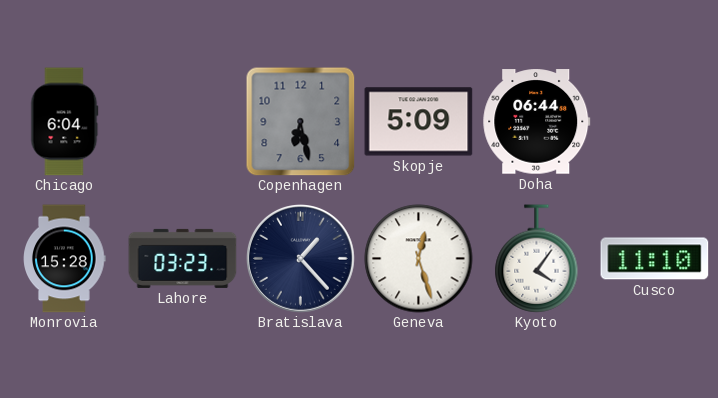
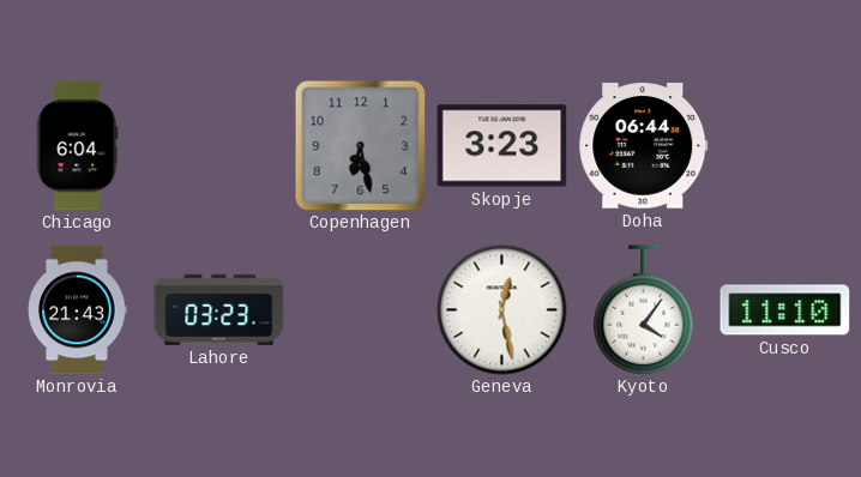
Skopje: 5:09 -> 3:23
Monrovia: 15:28 -> 21:43
Bratislava: 1:23 -> none
Geneva: 12:27 -> 12:28
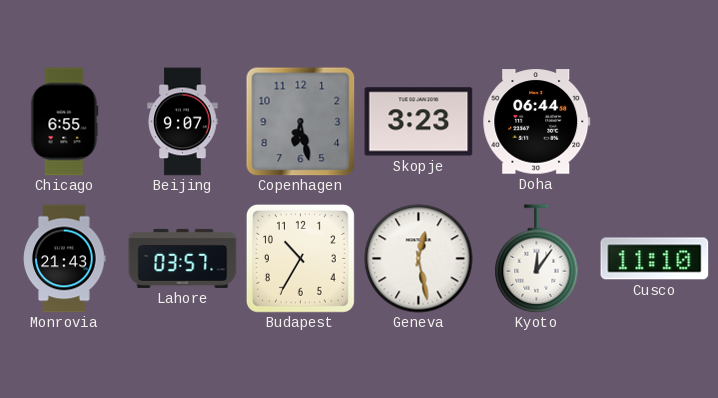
Chicago: 6:04 -> 6:55
Beijing: none -> 9:07
Lahore: 03:23 -> 03:57
Budapest: none -> 10:35
Kyoto: 4:06 -> 12:06
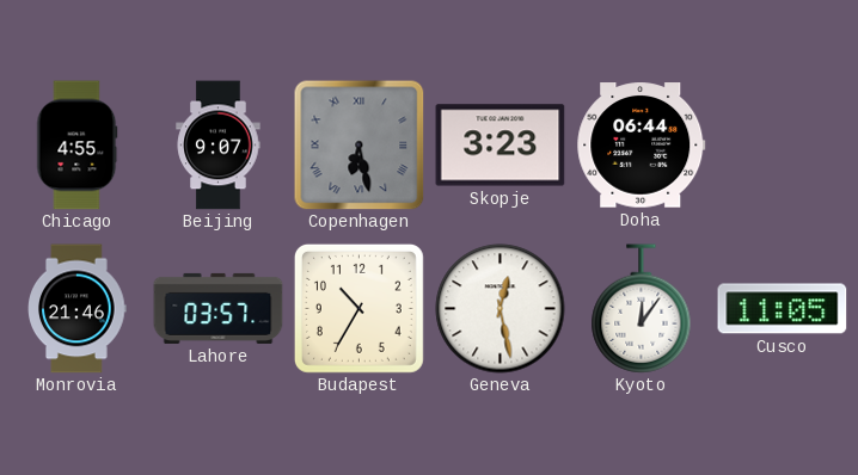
Chicago: 6:55 -> 4:55
Copenhagen numerals: Arabic -> Roman
Monrovia: 21:43 -> 21:46
Cusco: 11:10 -> 11:05
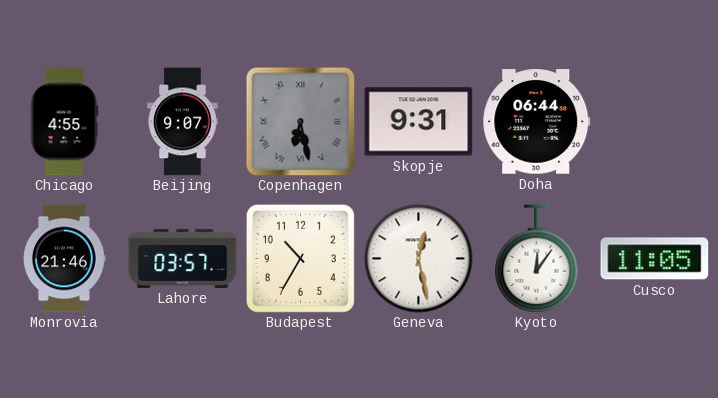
Skopje: 3:23 -> 9:31
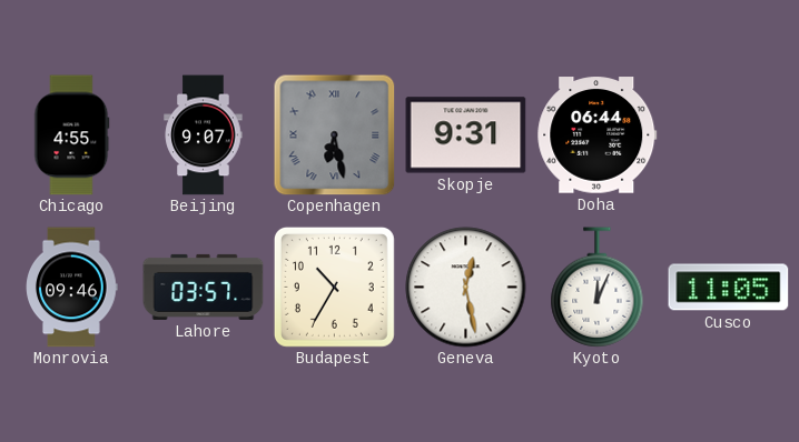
Monrovia: 21:46 -> 09:46
Kyoto: 12:06 -> 12:04
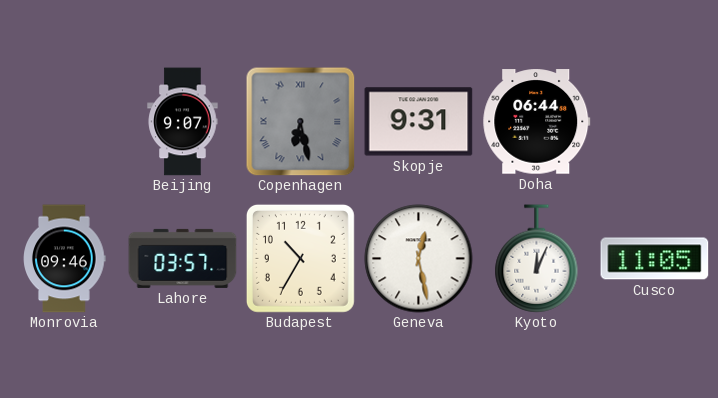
Chicago: 4:55 -> none
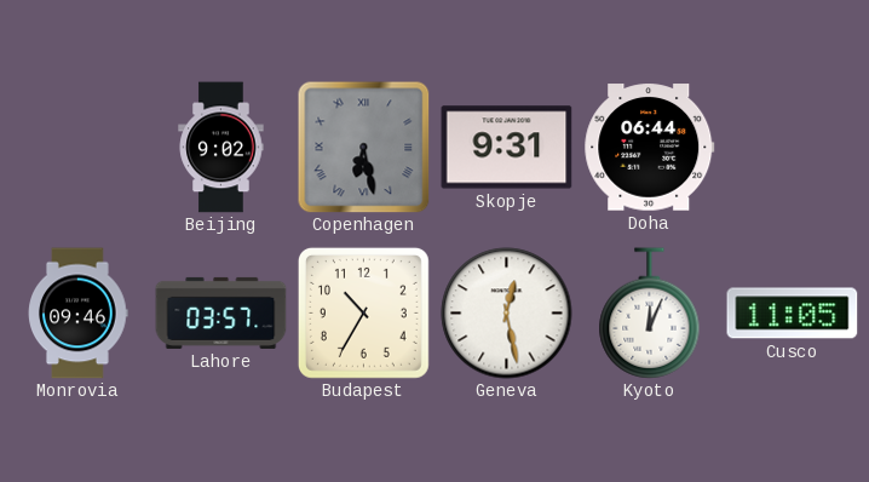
Beijing: 9:07 -> 9:02
